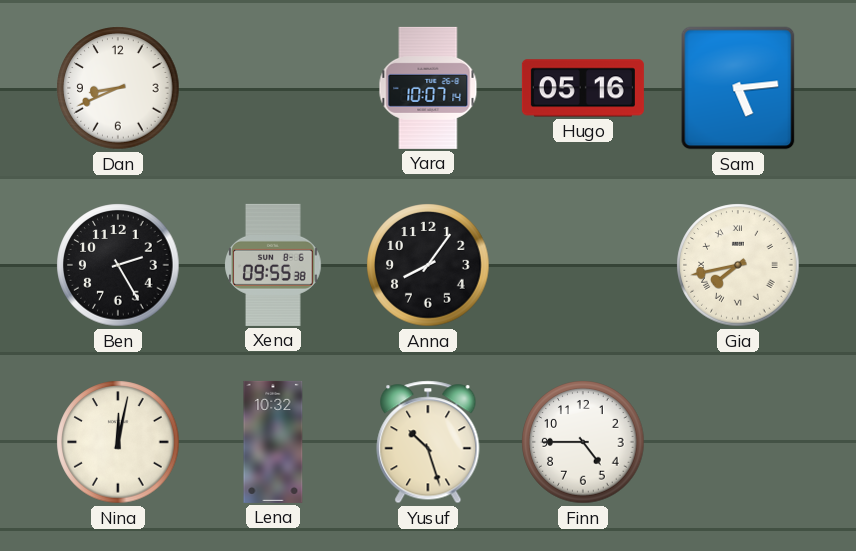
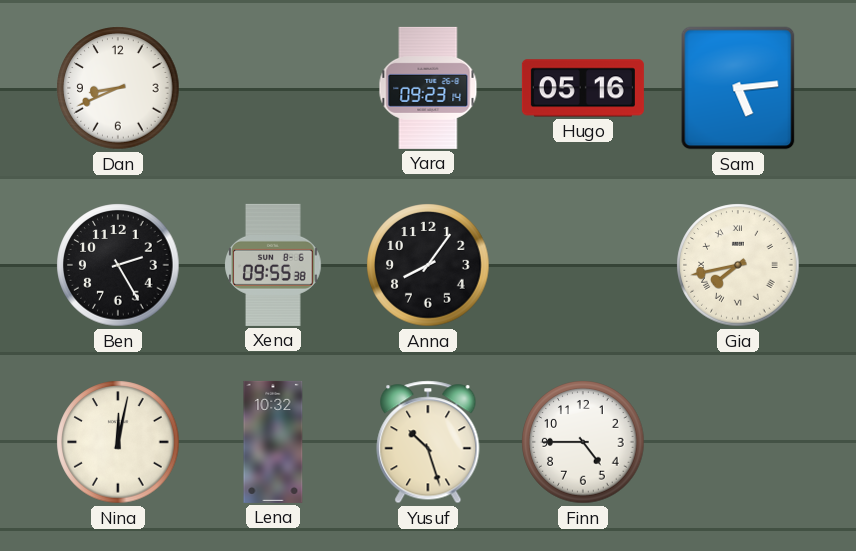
Yara: 10:07 -> 09:23
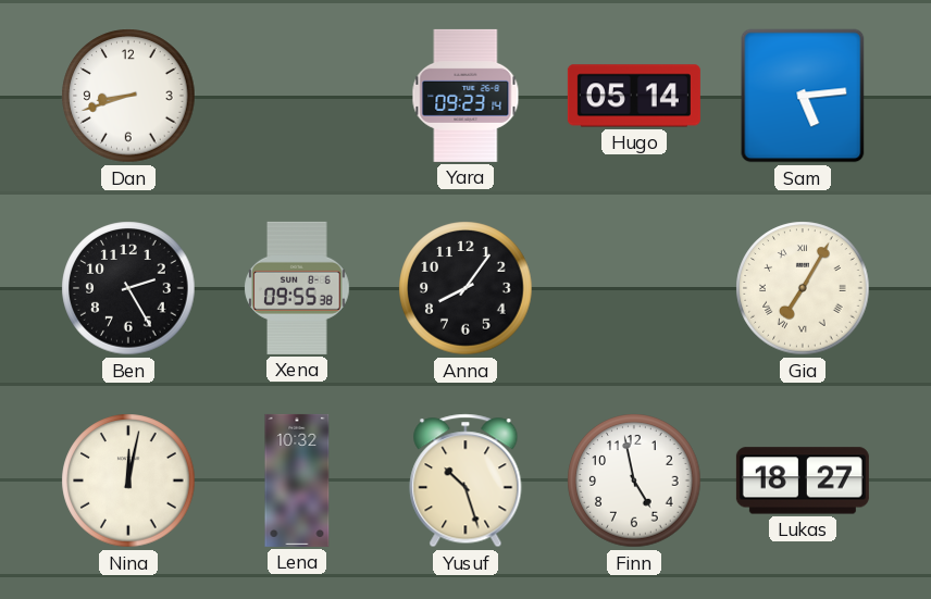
Dan: 8:41 -> 8:42
Hugo: 05:16 -> 05:14
Gia: 7:43 -> 7:05
Finn: 4:45 -> 4:58
Lukas: none -> 18:27
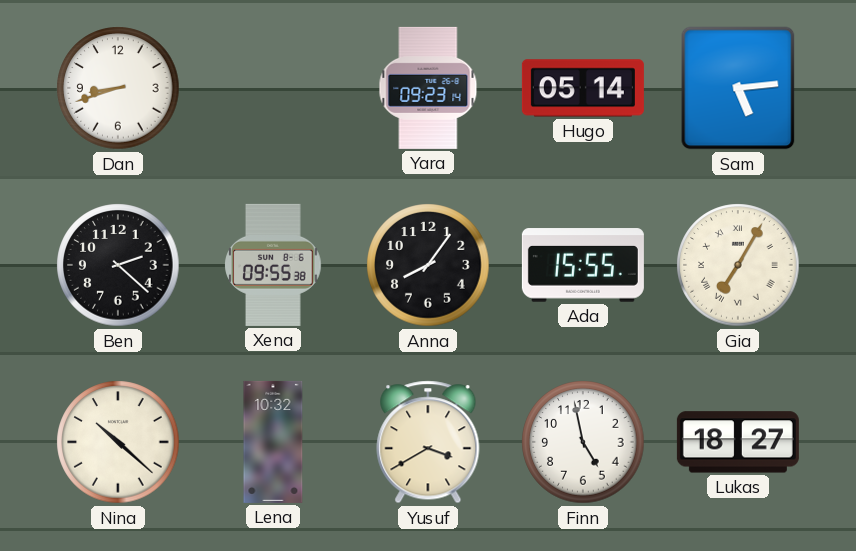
Ben: 2:25 -> 2:22
Ada: none -> 15:55
Nina: 12:02 -> 10:22
Yusuf: 10:27 -> 3:40
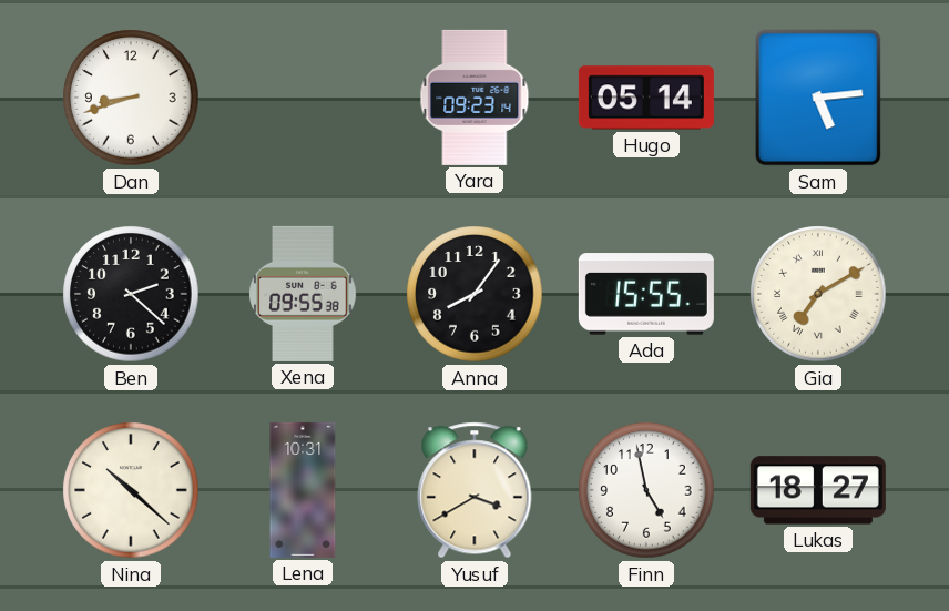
Gia: 7:05 -> 7:10
Lena: 10:32 -> 10:31
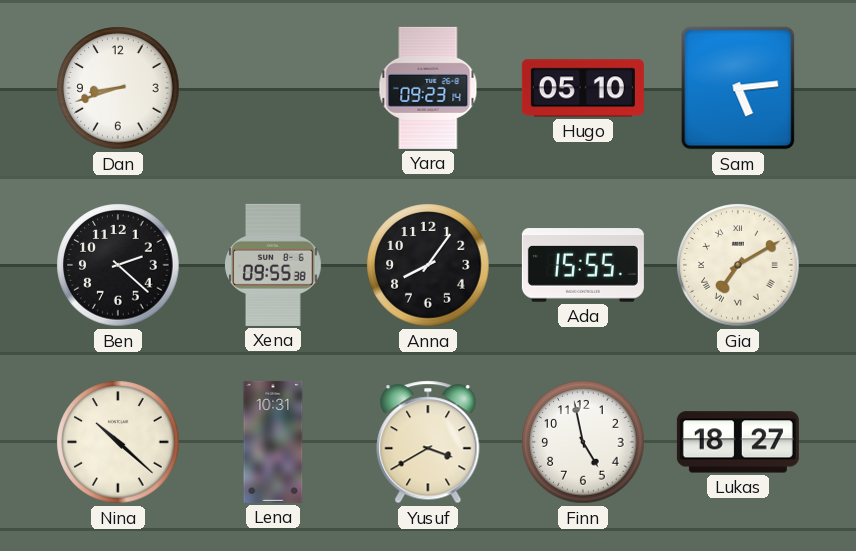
Hugo: 05:14 -> 05:10
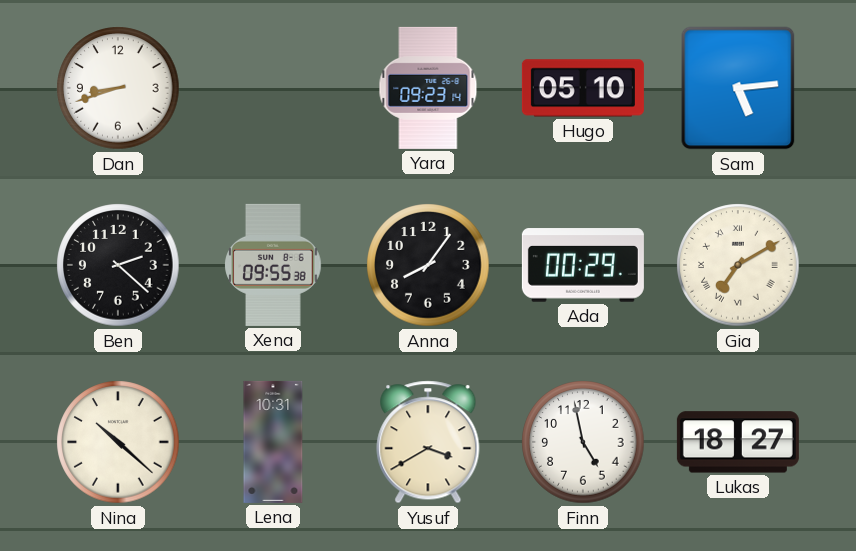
Ada: 15:55 -> 00:29
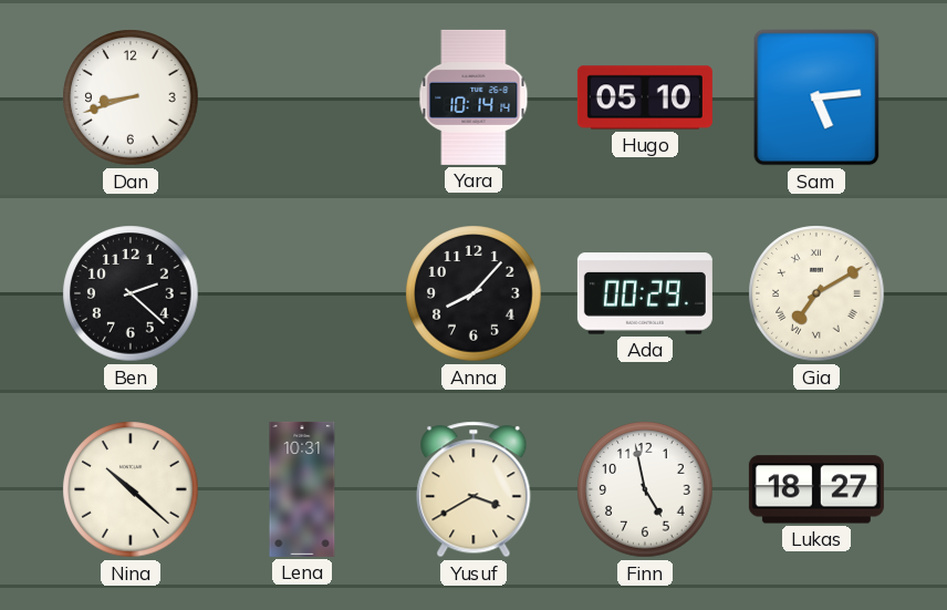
Yara: 09:23 -> 10:14
Xena: 09:55 -> none
Anna: 8:06 -> 8:07
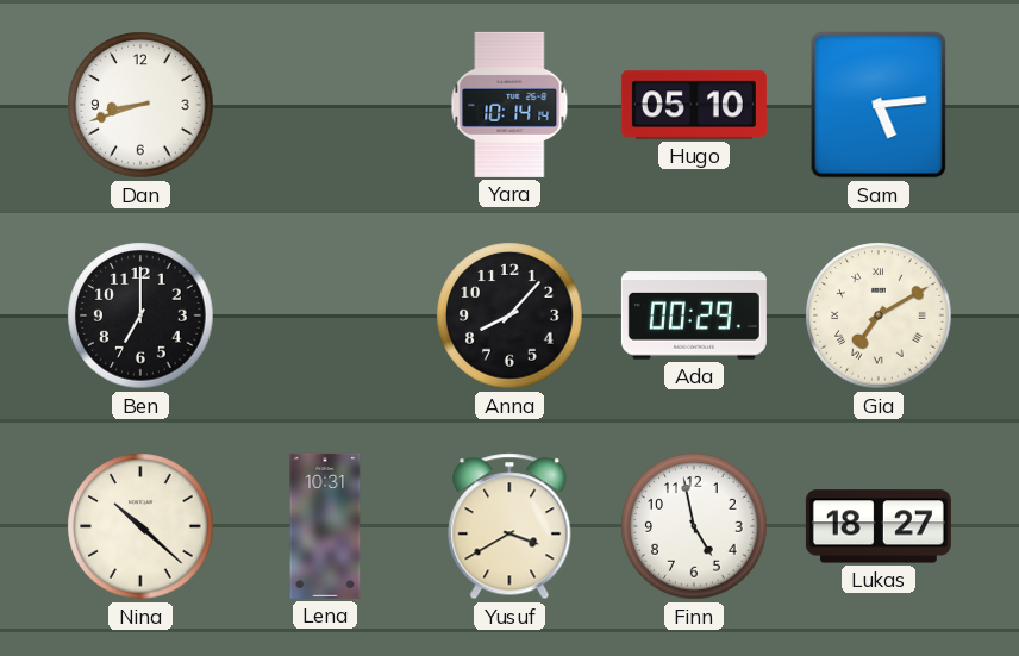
Ben: 2:22 -> 7:00
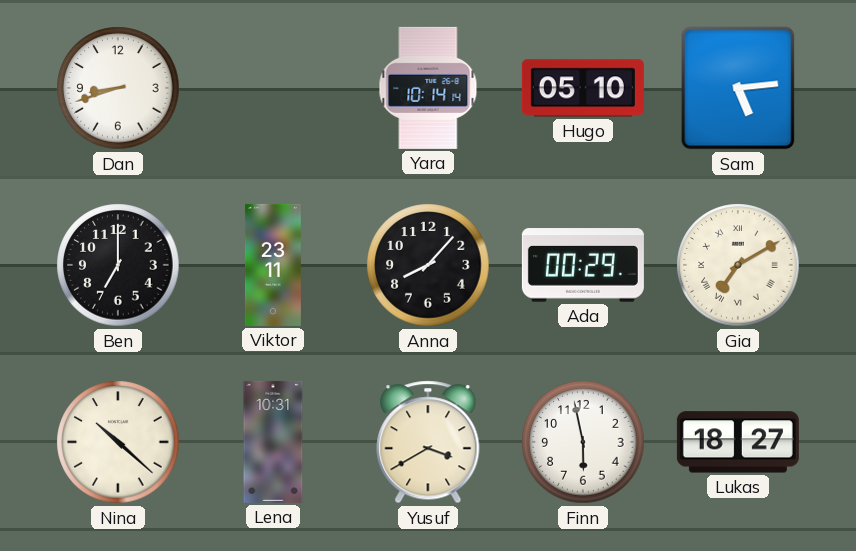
Viktor: none -> 23:11
Finn: 4:58 -> 5:58
